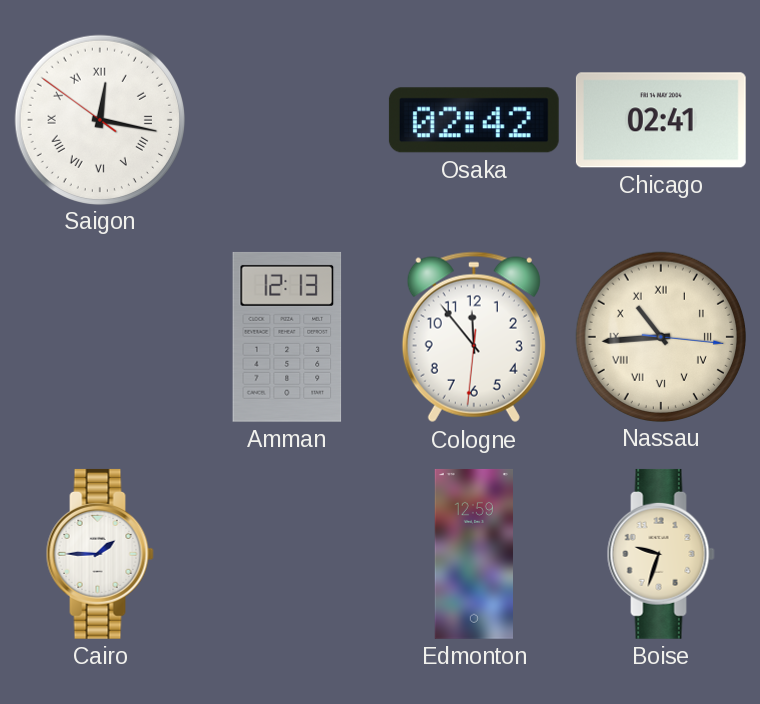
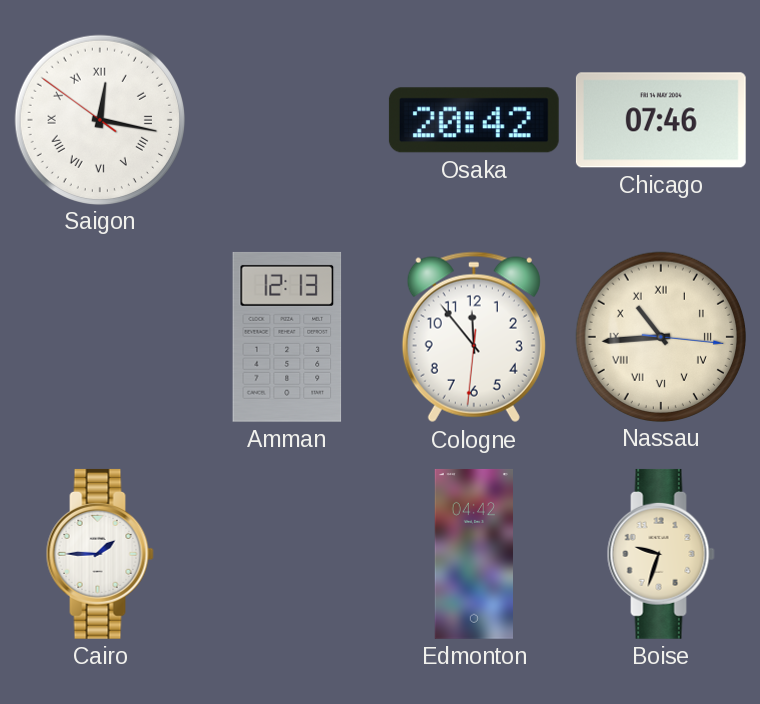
Osaka: 02:42 -> 20:42
Chicago: 02:41 -> 07:46
Edmonton: 12:59 -> 04:42
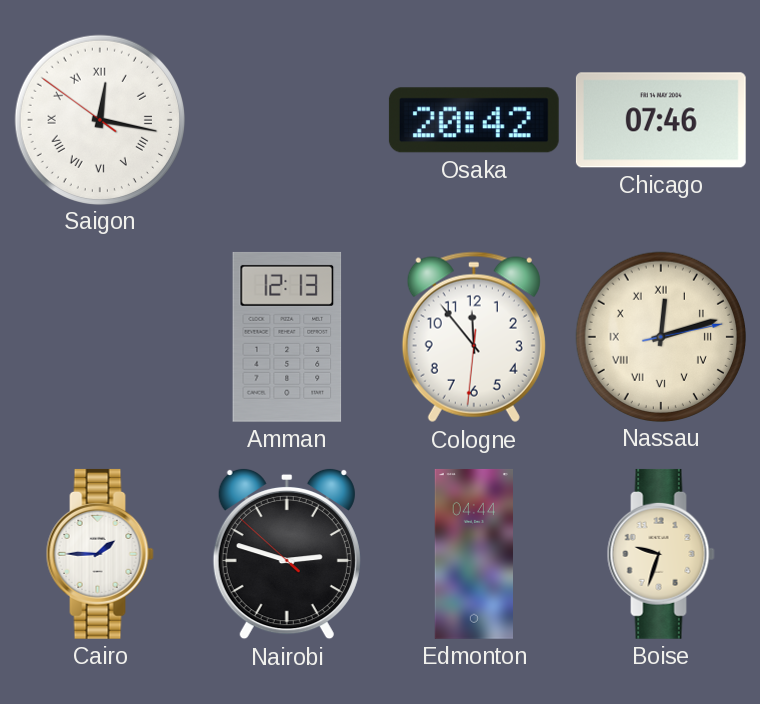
Nassau: 10:44 -> 12:12
Nairobi: none -> 2:47
Edmonton: 04:42 -> 04:44
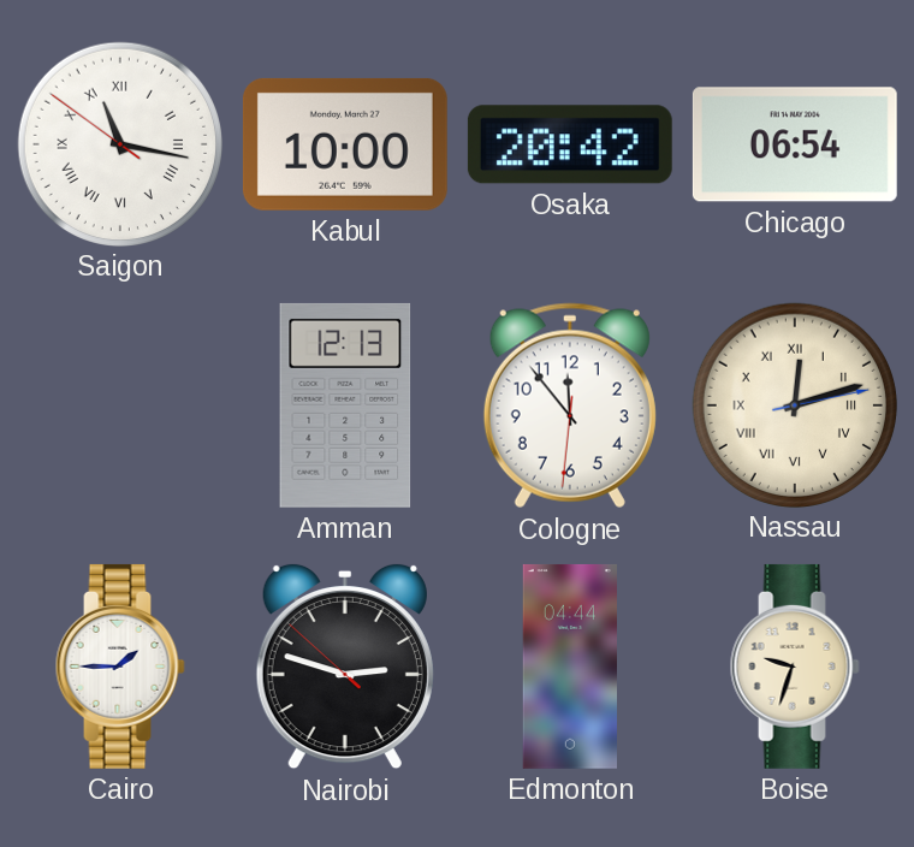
Saigon: 12:16 -> 11:16
Kabul: none -> 10:00
Chicago: 07:46 -> 06:54
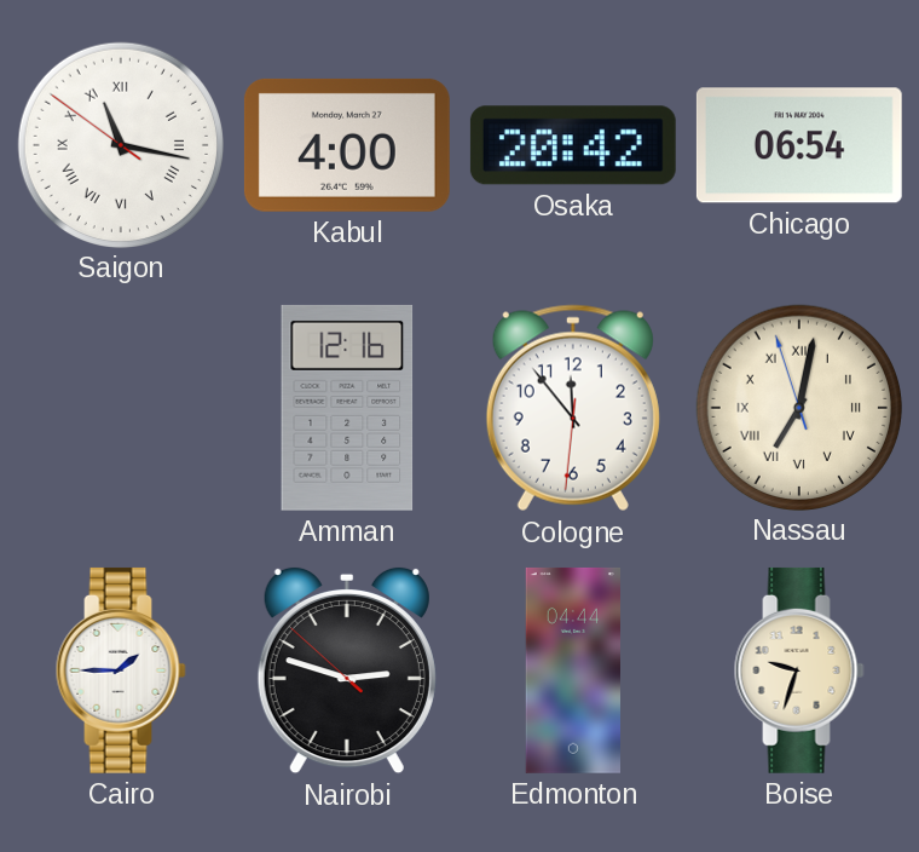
Kabul: 10:00 -> 4:00
Amman: 12:13 -> 12:16
Nassau: 12:12 -> 7:01
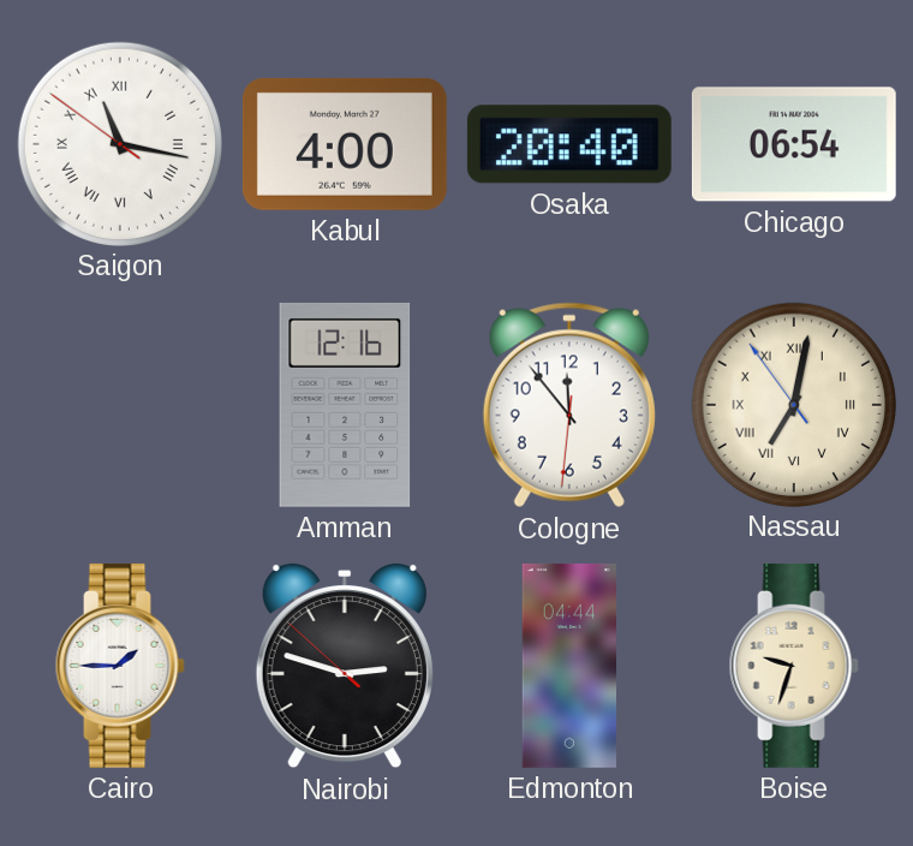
Osaka: 20:42 -> 20:40
Nassau: 7:01:57 -> 7:01:54
